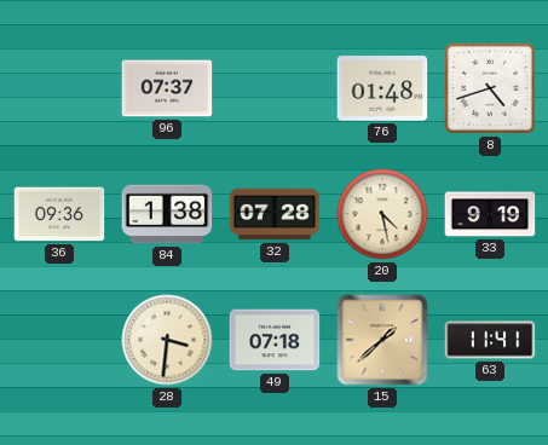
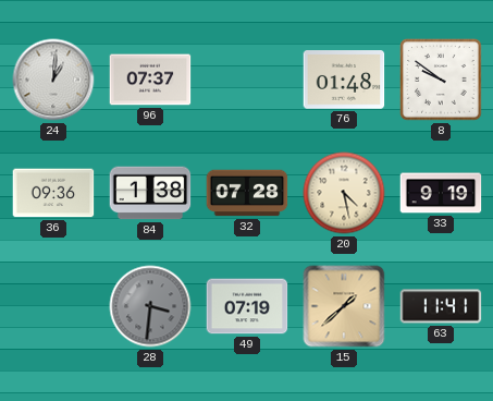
24: none -> 1:01
8: 4:42 -> 9:51
28 dial: cream -> grey
49: 07:18 -> 07:19
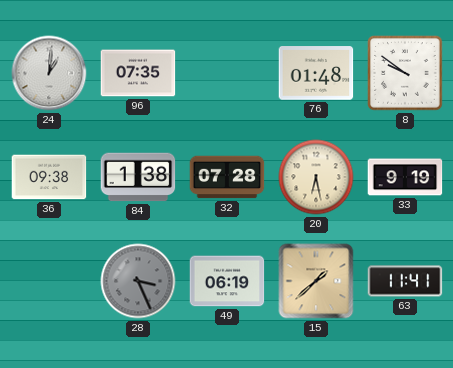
96: 07:37 -> 07:35
36: 09:36 -> 09:38
20: 4:28 -> 6:28
28: 3:31 -> 3:26
49: 07:19 -> 06:19
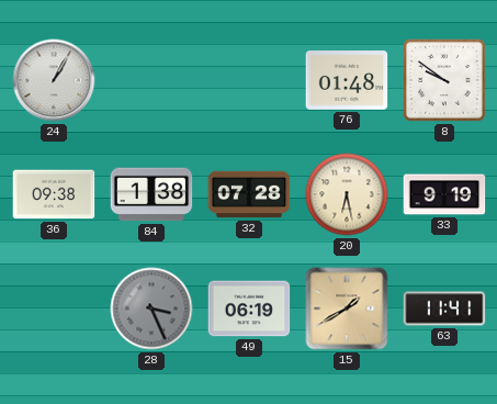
24: 1:01 -> 1:05
96: 07:35 -> none
15: 1:38 -> 1:40
